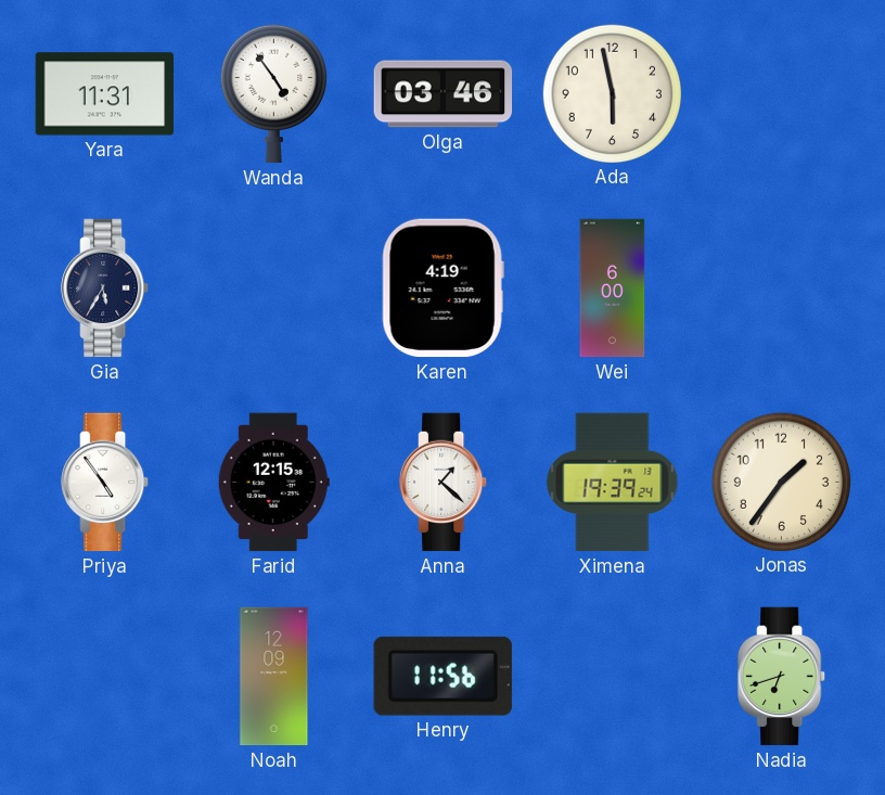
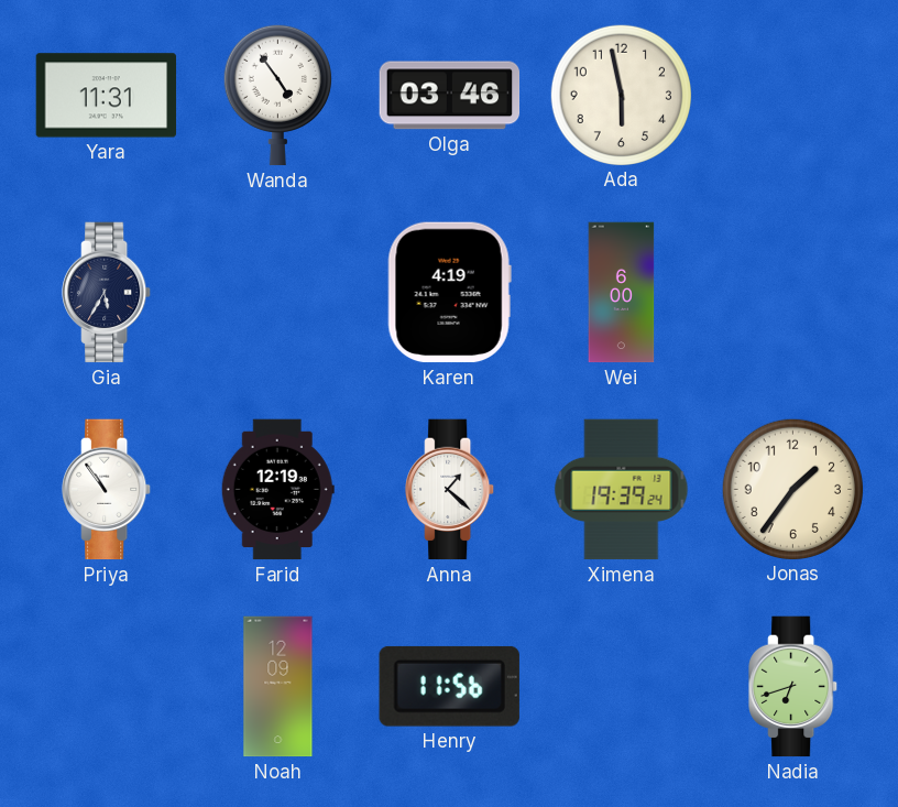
Priya: 4:54 -> 10:54
Farid: 12:15 -> 12:19
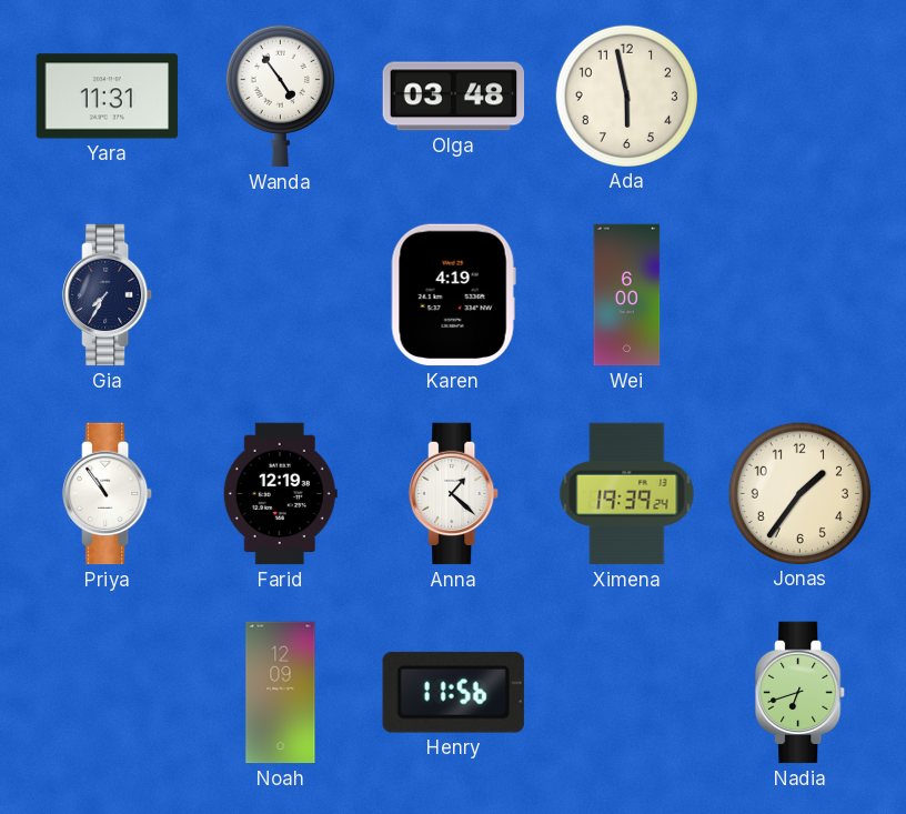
Olga: 03:46 -> 03:48
Gia: 5:35 -> 7:35
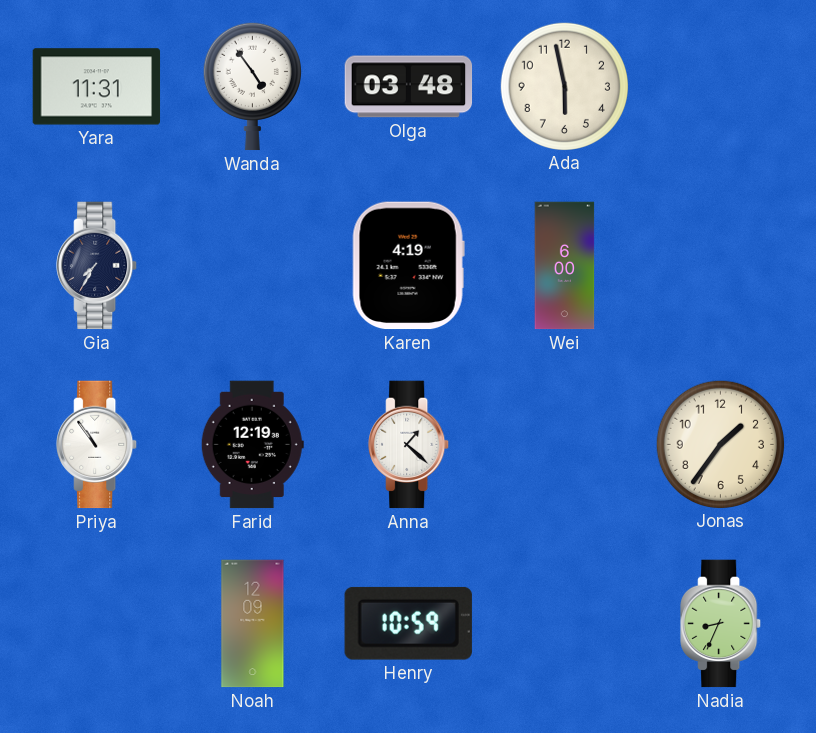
Ximena: 19:39 -> none
Henry: 11:56 -> 10:59
Nadia: 6:42 -> 8:34
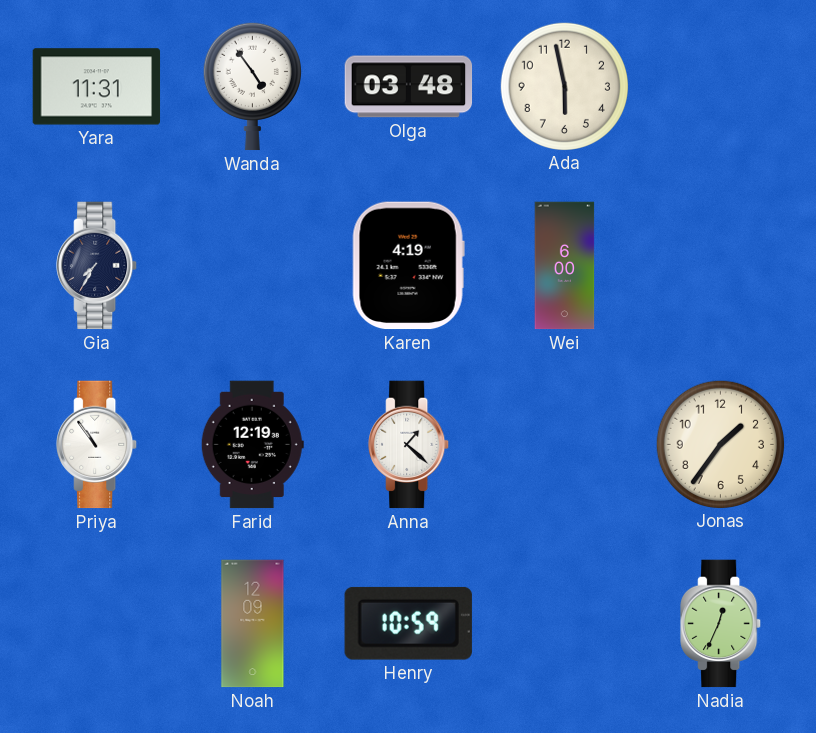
Nadia: 8:34 -> 12:34
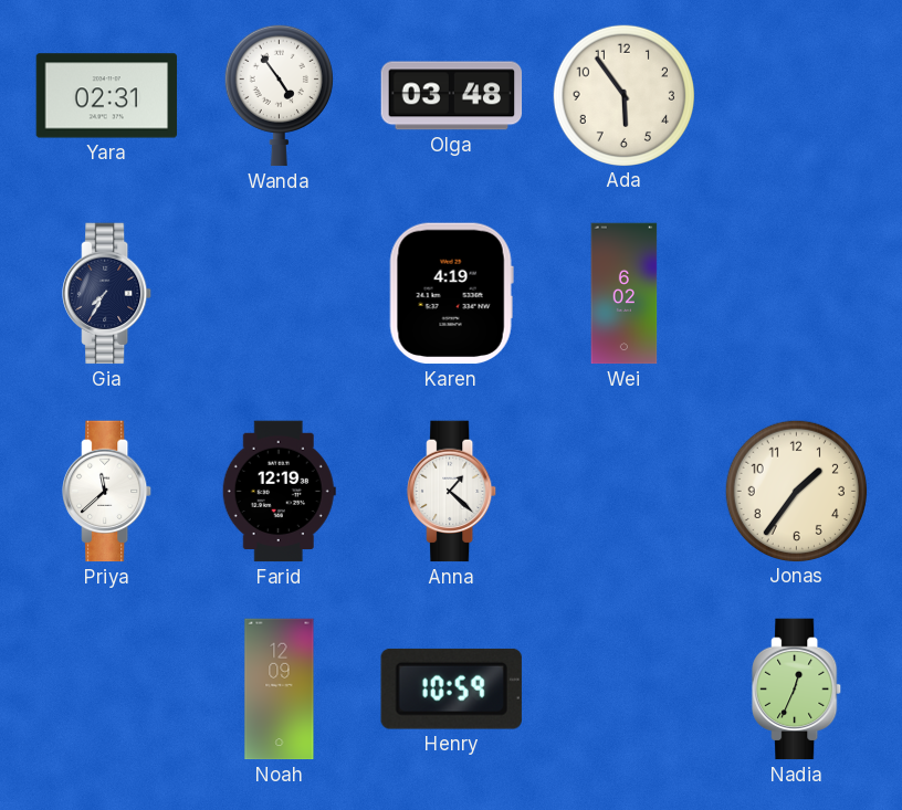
Yara: 11:31 -> 02:31
Ada: 5:58 -> 5:54
Wei: 6:00 -> 6:02
Priya: 10:54 -> 11:38
